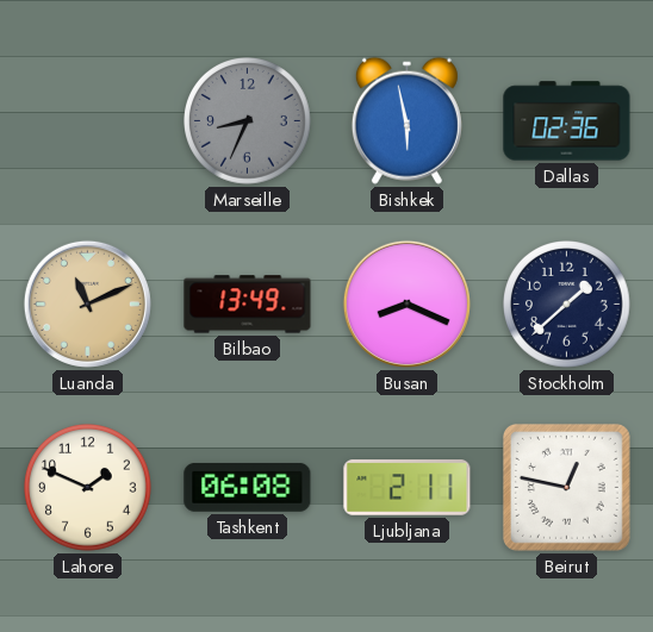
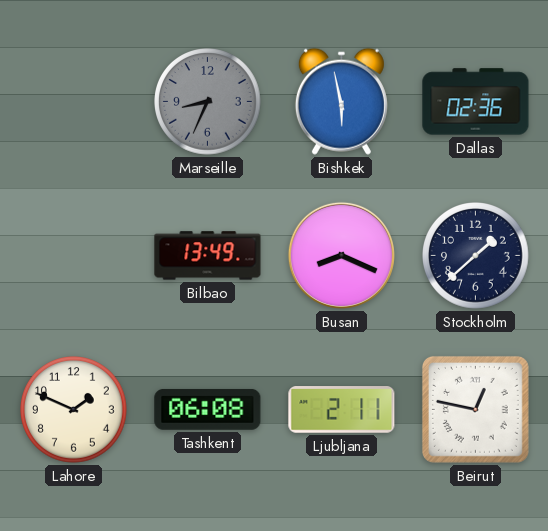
Luanda: 11:11 -> none
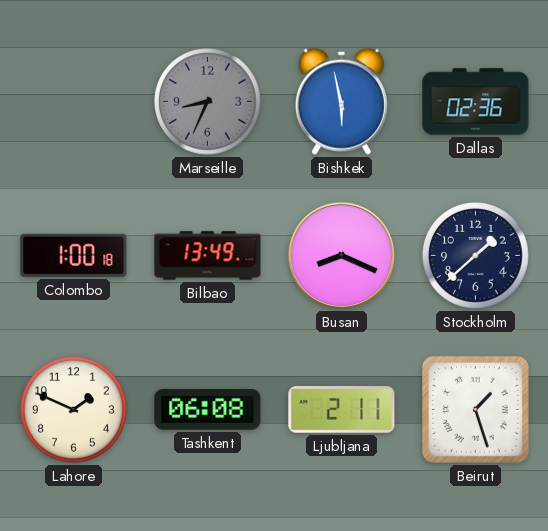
Colombo: none -> 1:00
Beirut: 12:47 -> 1:27
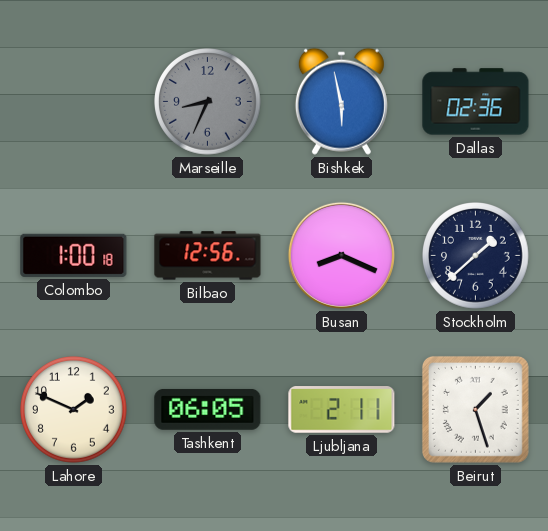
Bilbao: 13:49 -> 12:56
Tashkent: 06:08 -> 06:05
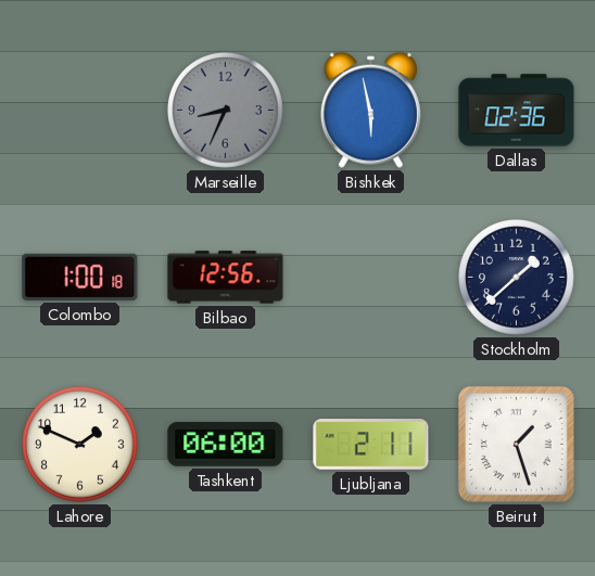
Busan: 8:19 -> none
Tashkent: 06:05 -> 06:00
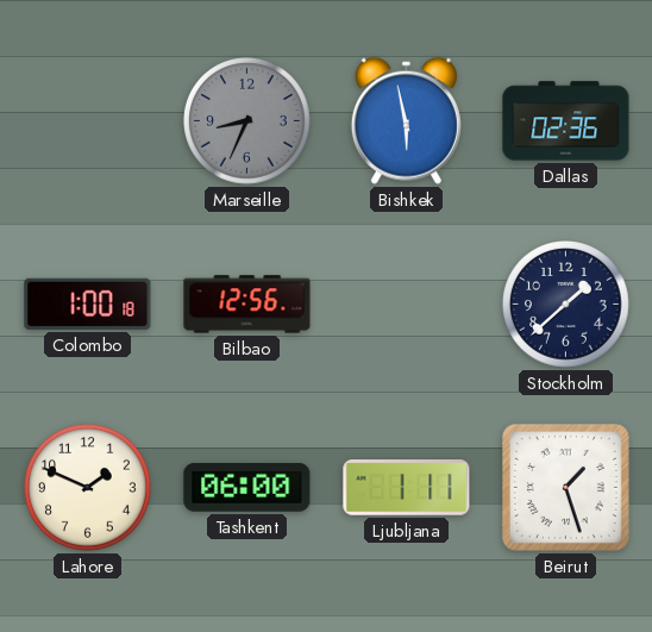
Ljubljana: 2:11 -> 1:11
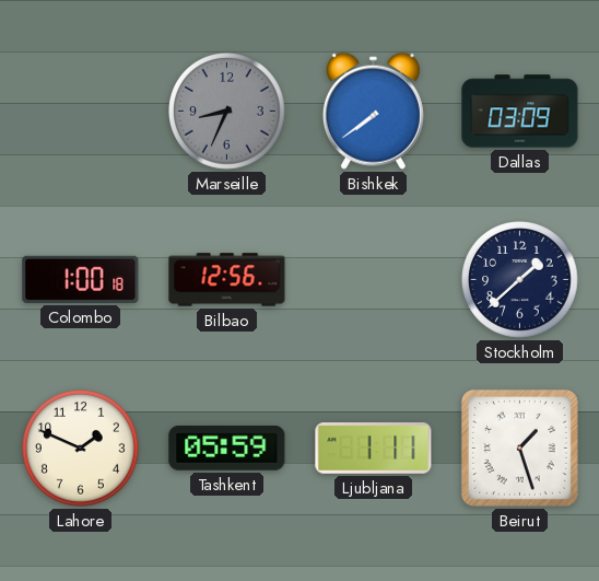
Bishkek: 5:58 -> 7:39
Dallas: 02:36 -> 03:09
Tashkent: 06:00 -> 05:59
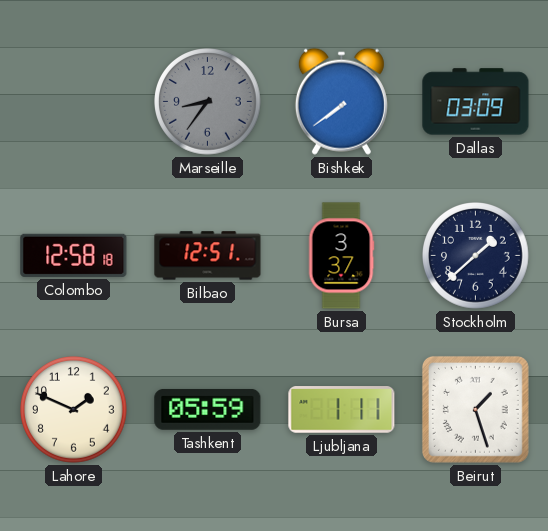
Marseille: 8:34 -> 8:36
Colombo: 1:00 -> 12:58
Bilbao: 12:56 -> 12:51
Bursa: none -> 3:37
